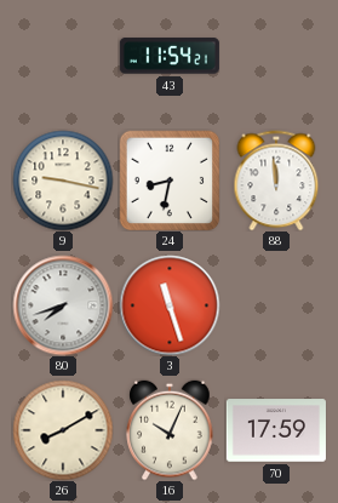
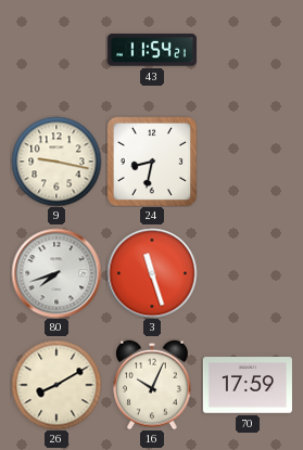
88: 11:59 -> none
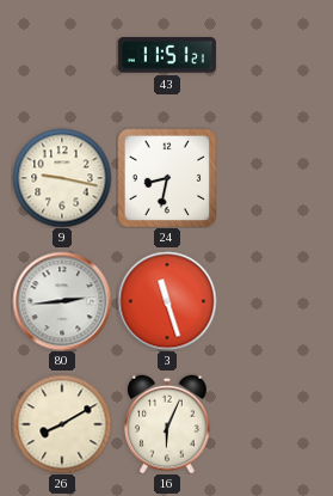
43: 11:54 -> 11:51
80: 7:42 -> 2:44
16: 10:04 -> 6:04
70: 17:59 -> none
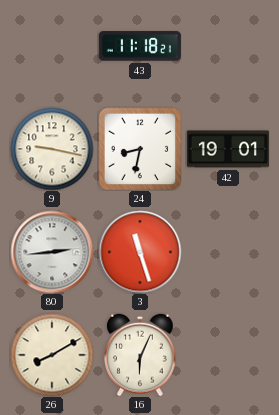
43: 11:51 -> 11:18
42: none -> 19:01
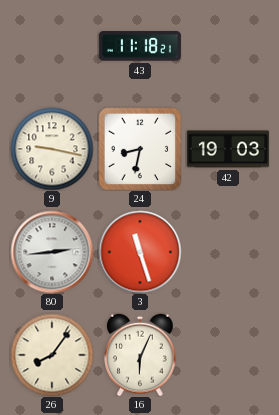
42: 19:01 -> 19:03
26: 8:10 -> 8:06
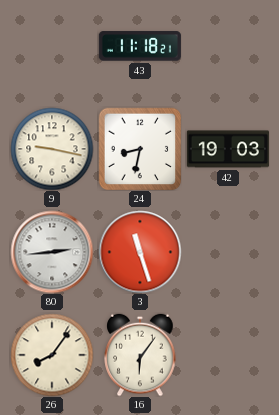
16: 6:04 -> 6:06
